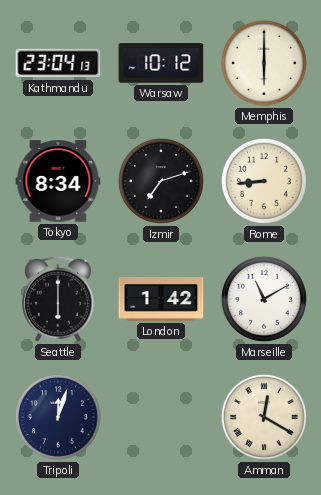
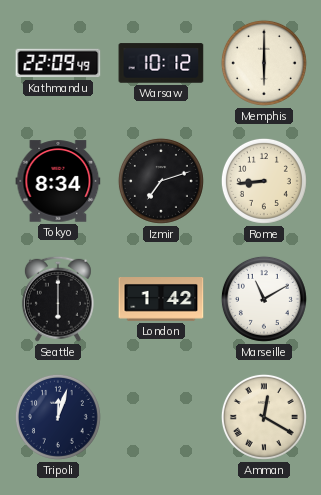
Kathmandu: 23:04 -> 22:09
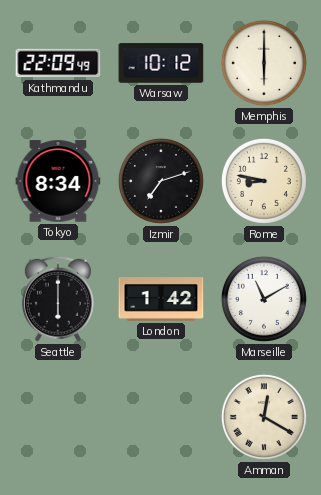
Rome: 8:44 -> 8:47
Tripoli: 12:03 -> none
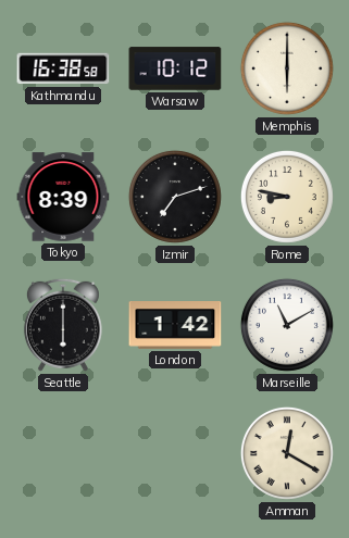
Kathmandu: 22:09 -> 16:38
Tokyo: 8:34 -> 8:39
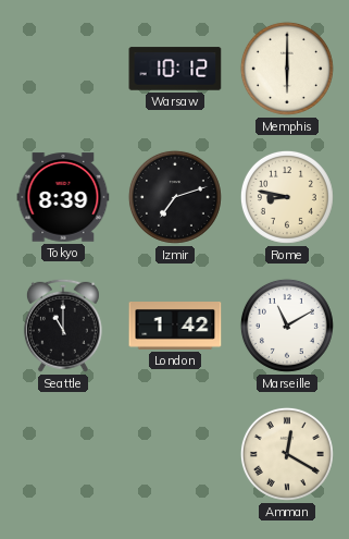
Kathmandu: 16:38 -> none
Seattle: 6:00 -> 11:00
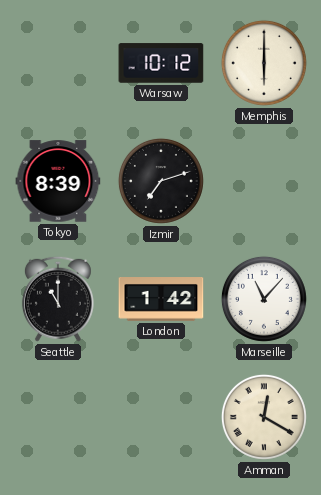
Rome: 8:47 -> none
Marseille: 11:10 -> 11:07
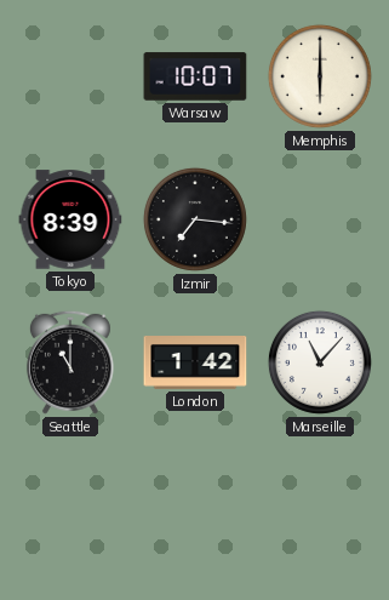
Warsaw: 10:12 -> 10:07
Izmir: 7:12 -> 7:16
Amman: 12:20 -> none
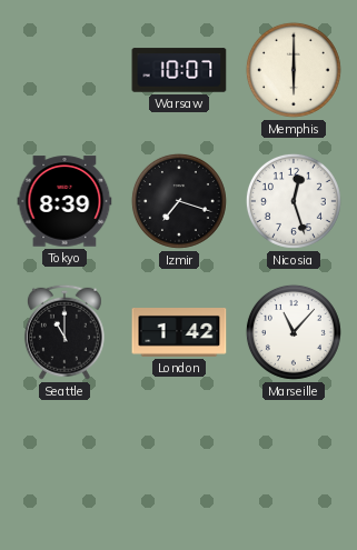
Izmir: 7:16 -> 7:18
Nicosia: none -> 12:27
